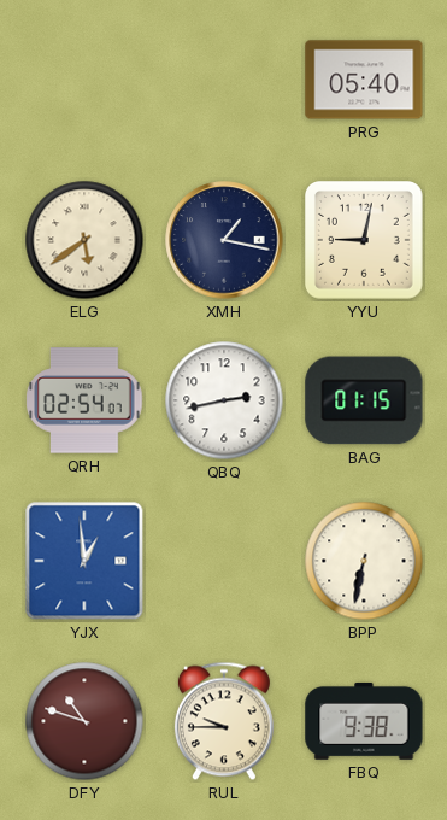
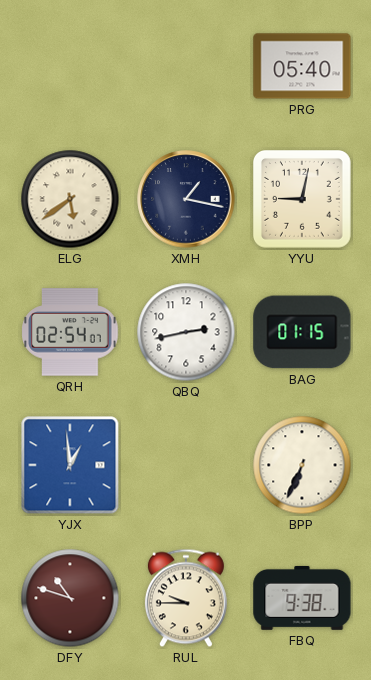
BPP: 6:32 -> 6:34
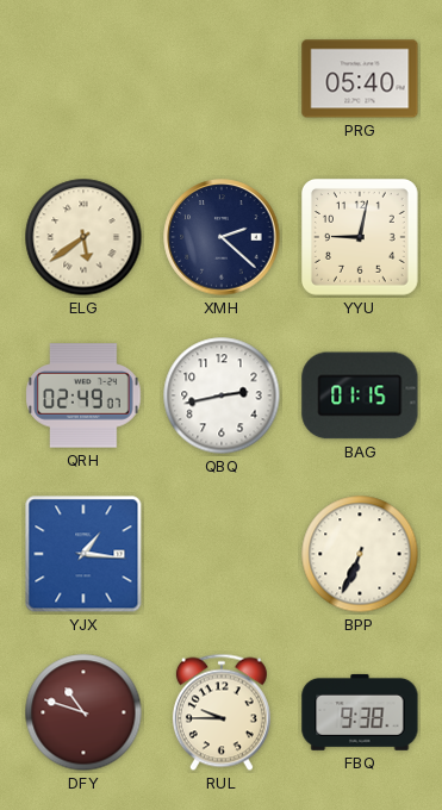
XMH: 1:17 -> 2:22
QRH: 02:54 -> 02:49
YJX: 12:59 -> 1:16
